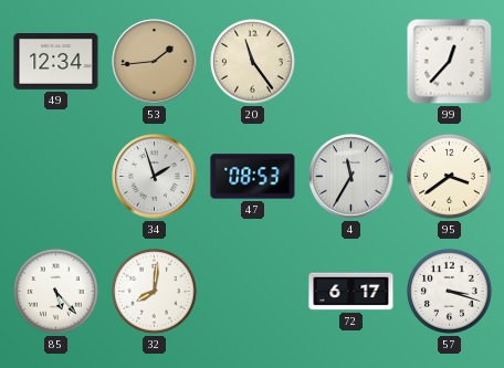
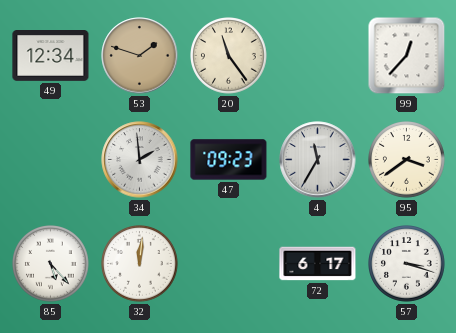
53: 1:44 -> 1:48
34: 1:57 -> 1:59
47: 08:53 -> 09:23
32: 8:01 -> 12:01
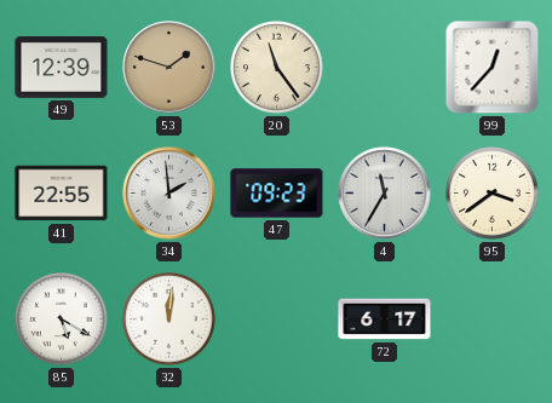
49: 12:34 -> 12:39
41: none -> 22:55
85: 5:23 -> 5:20
57: 3:18 -> none
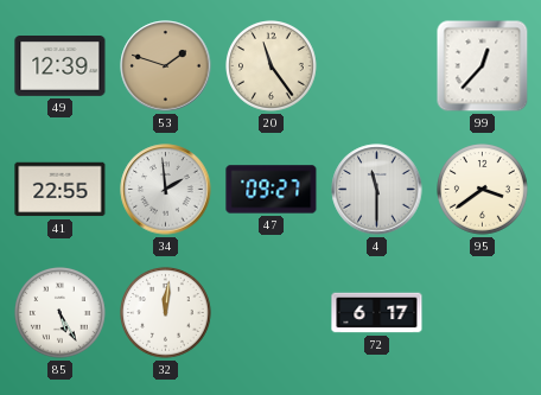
47: 09:23 -> 09:27
4: 11:35 -> 11:30
85: 5:20 -> 5:25
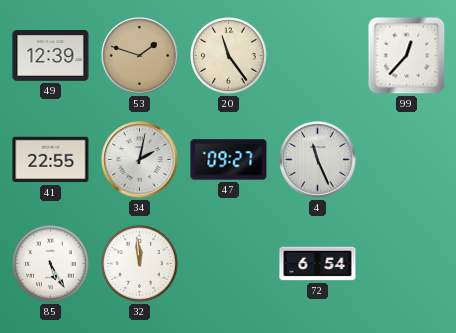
34: 1:59 -> 2:02
4: 11:30 -> 11:26
95: 3:39 -> none
32: 12:01 -> 11:59
72: 6:17 -> 6:54
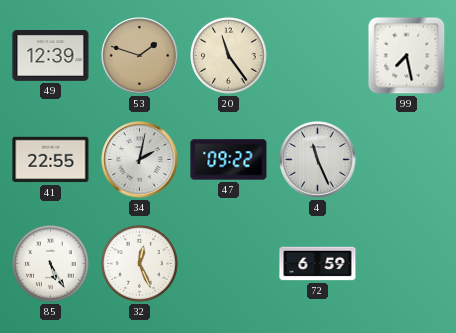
99: 12:37 -> 7:28
47: 09:27 -> 09:22
32: 11:59 -> 12:26
72: 6:54 -> 6:59
